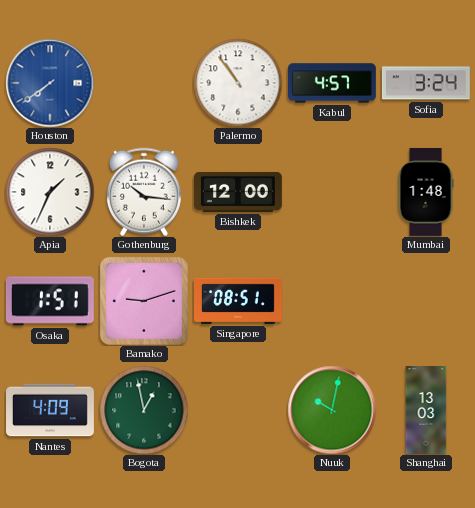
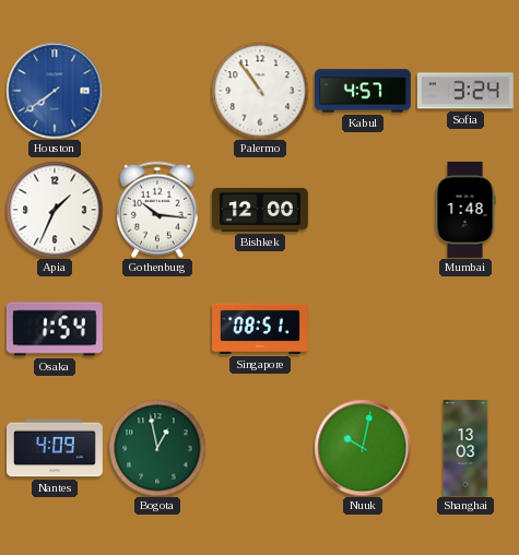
Osaka: 1:51 -> 1:54
Bamako: 9:12 -> none
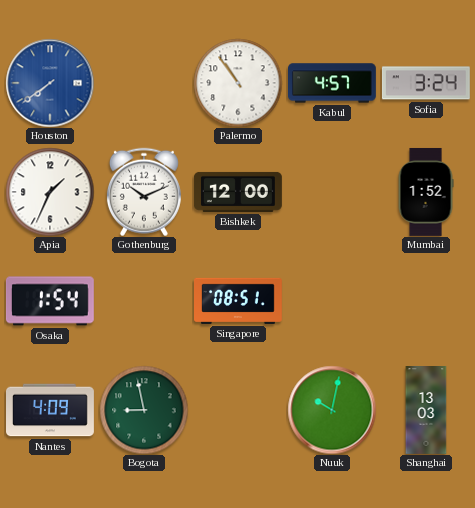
Gothenburg: 10:16 -> 10:11
Mumbai: 1:48 -> 1:52
Bogota: 12:58 -> 8:58
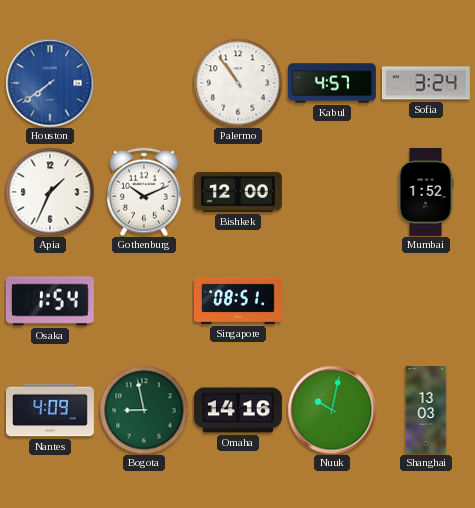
Omaha: none -> 14:16
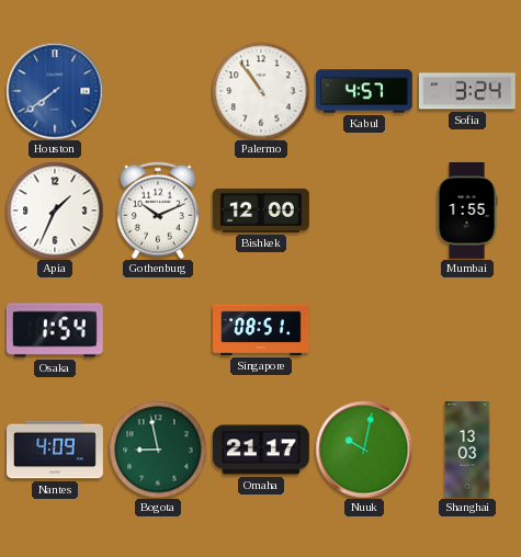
Mumbai: 1:52 -> 1:55
Omaha: 14:16 -> 21:17
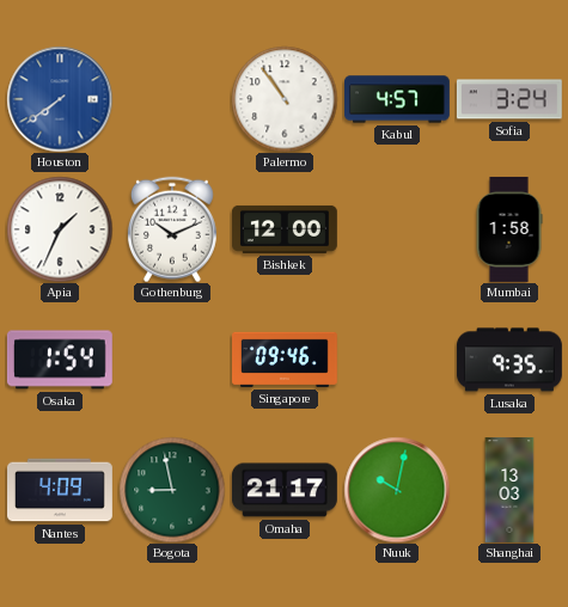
Mumbai: 1:55 -> 1:58
Singapore: 08:51 -> 09:46
Lusaka: none -> 9:35
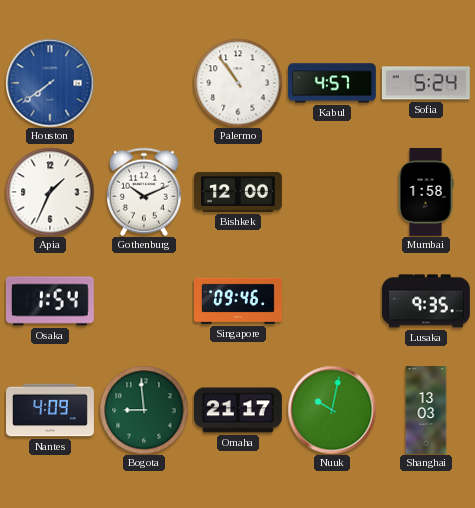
Sofia: 3:24 -> 5:24
Bogota: 8:58 -> 8:59
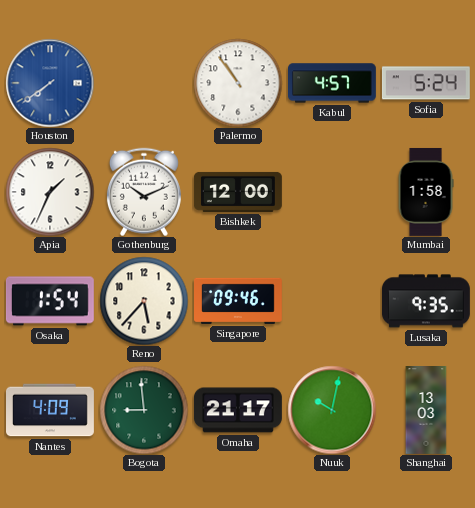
Reno: none -> 5:37
